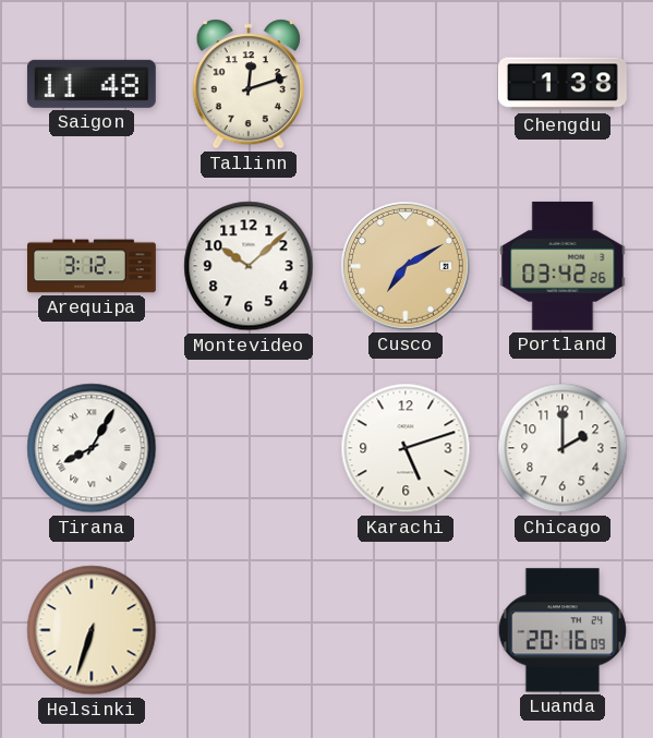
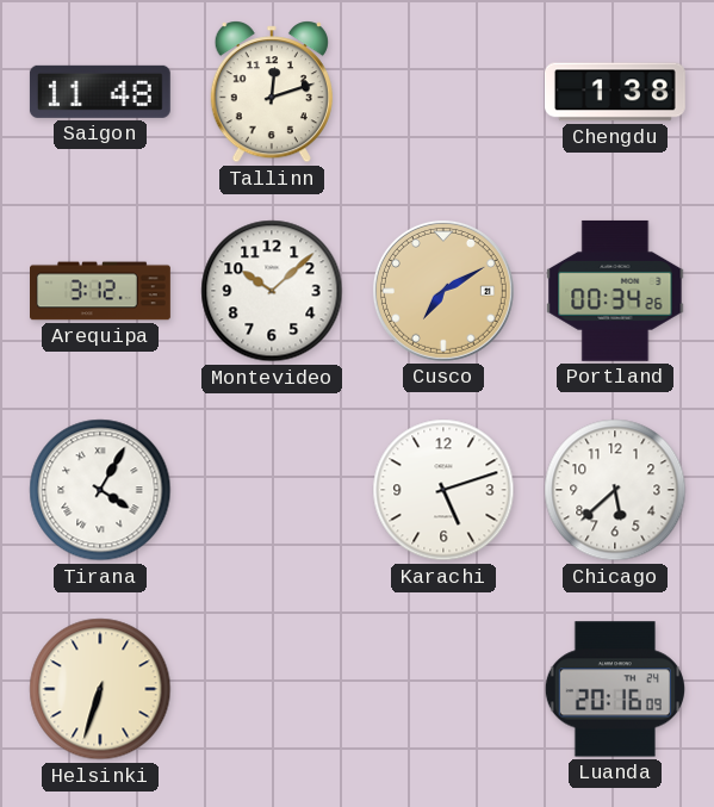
Portland: 03:42 -> 00:34
Tirana: 8:05 -> 4:05
Chicago: 2:00 -> 5:38
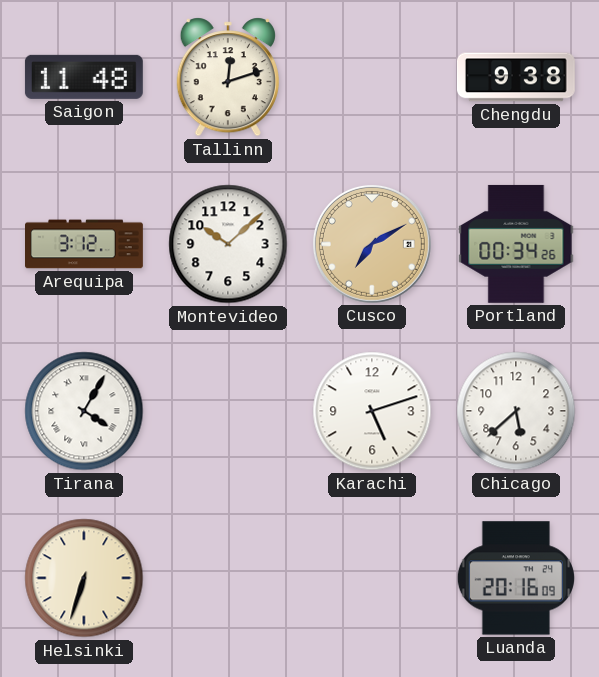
Chengdu: 1:38 -> 9:38
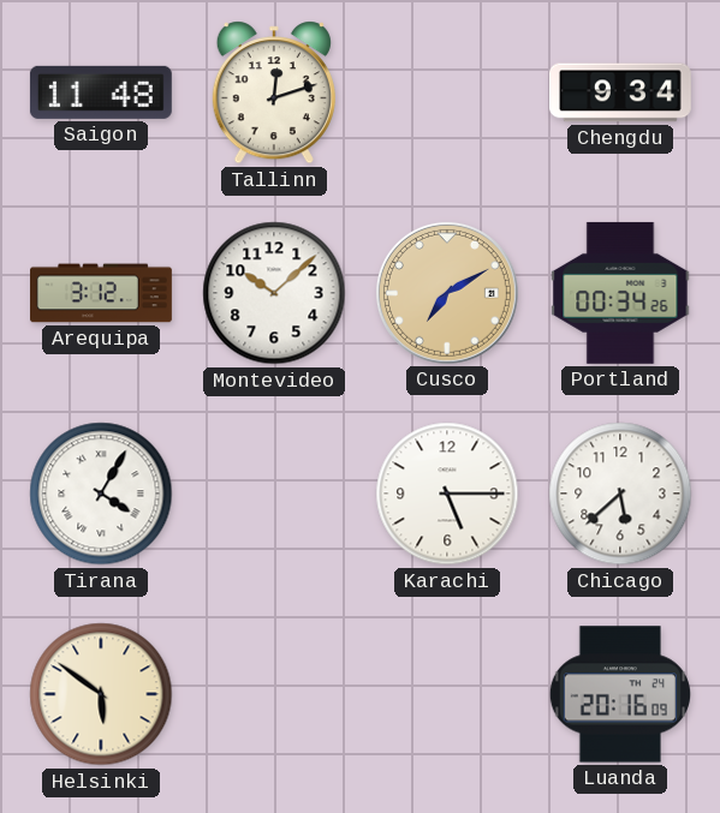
Chengdu: 9:38 -> 9:34
Karachi: 5:12 -> 5:15
Helsinki: 6:33 -> 5:51
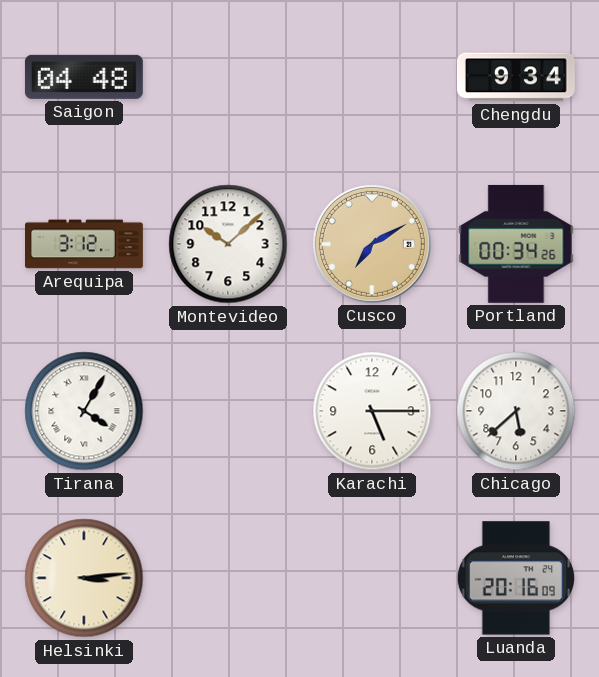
Saigon: 11:48 -> 04:48
Tallinn: 12:12 -> none
Helsinki: 5:51 -> 3:14
